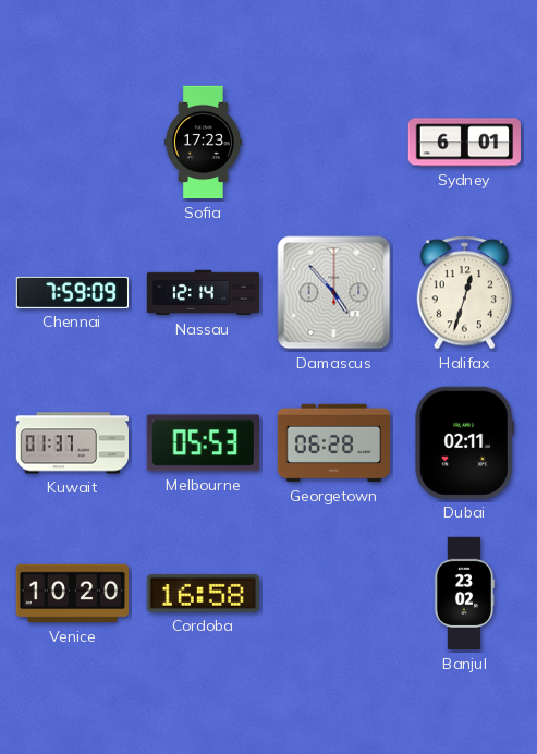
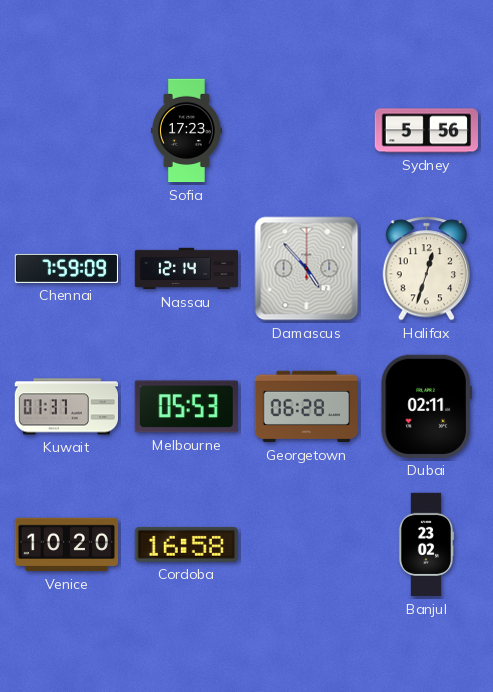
Sydney: 6:01 -> 5:56
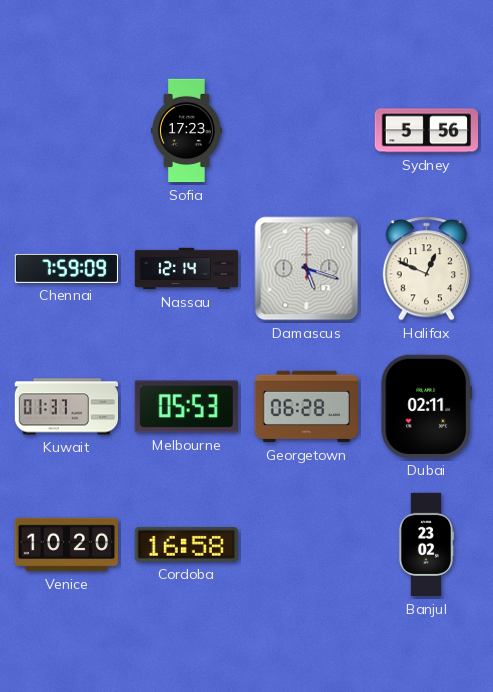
Damascus: 4:53 -> 5:18
Halifax: 12:33 -> 12:49
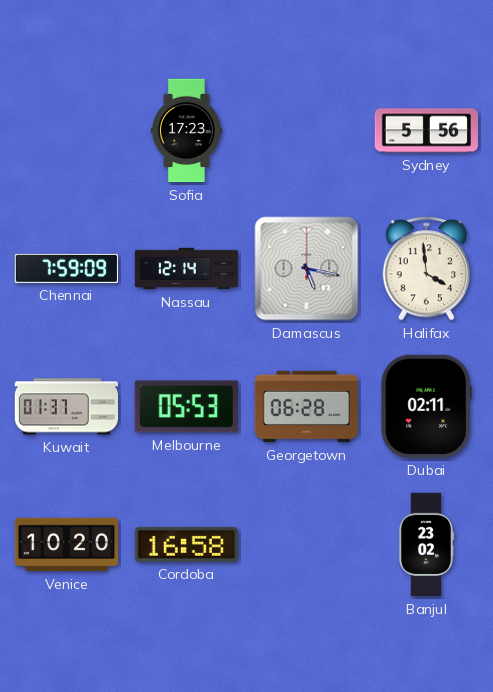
Damascus: 5:18 -> 5:17
Halifax: 12:49 -> 3:59
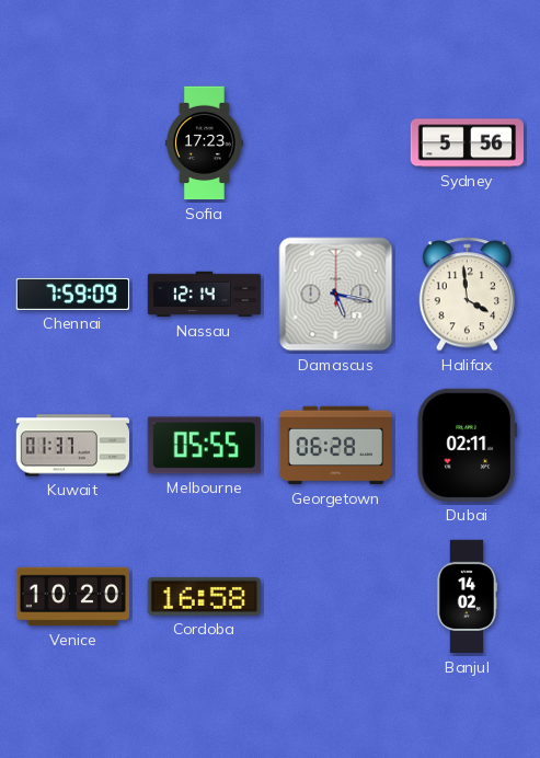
Melbourne: 05:53 -> 05:55
Banjul: 23:02 -> 14:02
